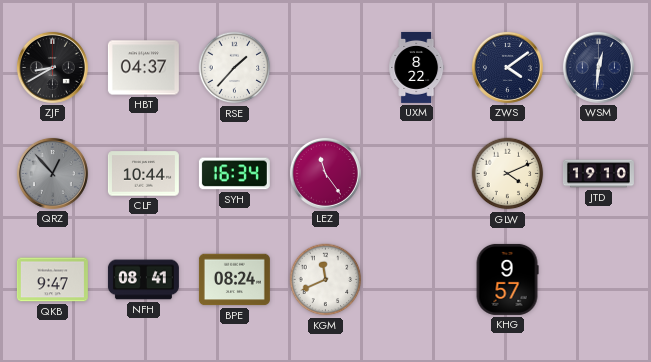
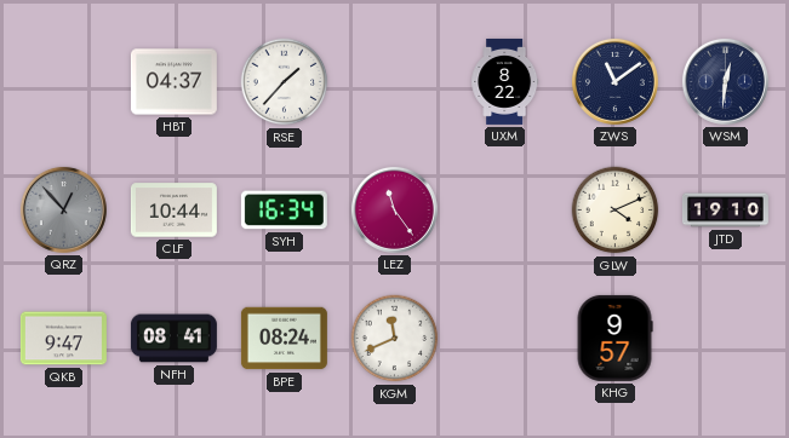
ZJF: 8:40 -> none
ZWS: 4:09 -> 11:09
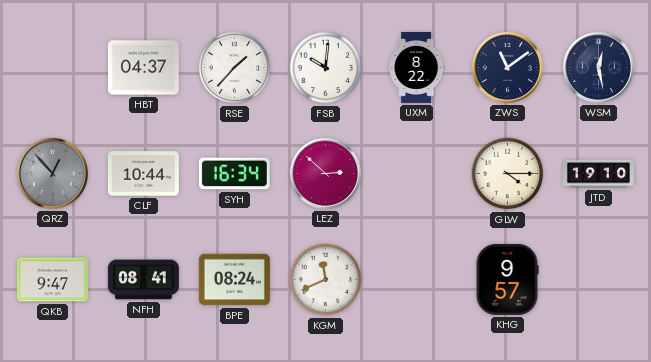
FSB: none -> 10:01
WSM: 12:31 -> 12:28
LEZ: 11:24 -> 2:52
GLW: 4:11 -> 4:15
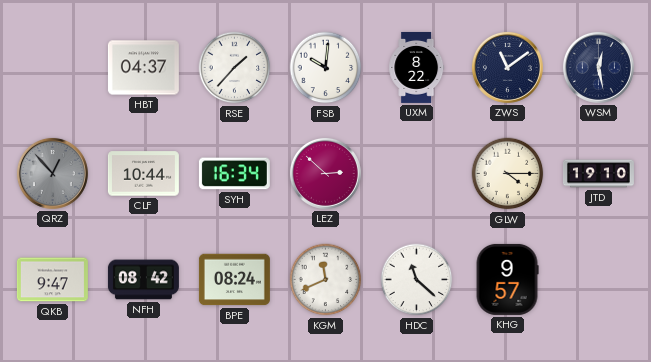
NFH: 08:41 -> 08:42
HDC: none -> 11:22
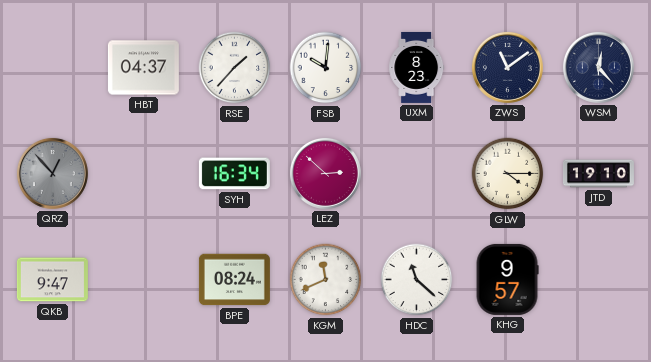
UXM: 8:22 -> 8:23
WSM: 12:28 -> 12:23
CLF: 10:44 -> none
NFH: 08:42 -> none
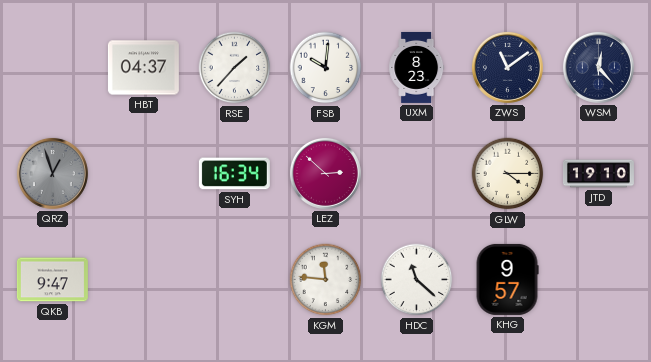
QRZ: 12:53 -> 12:57
BPE: 08:24 -> none
KGM: 11:41 -> 11:46
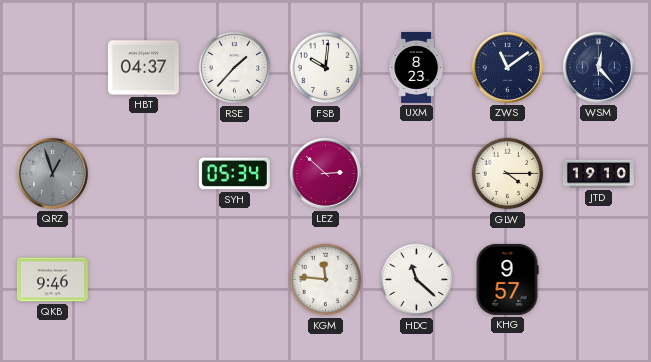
SYH: 16:34 -> 05:34
QKB: 9:47 -> 9:46
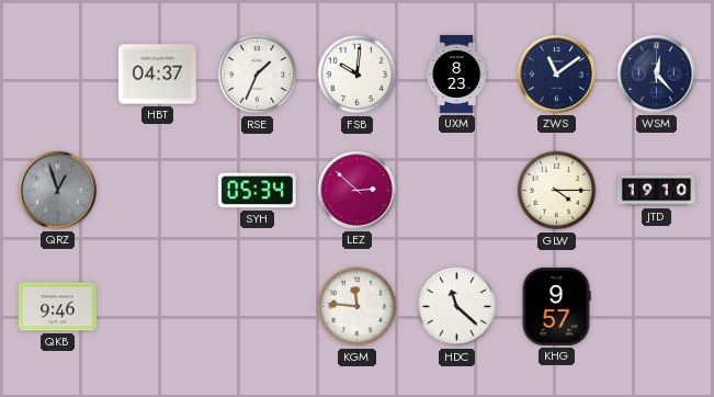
RSE: 1:37 -> 1:34
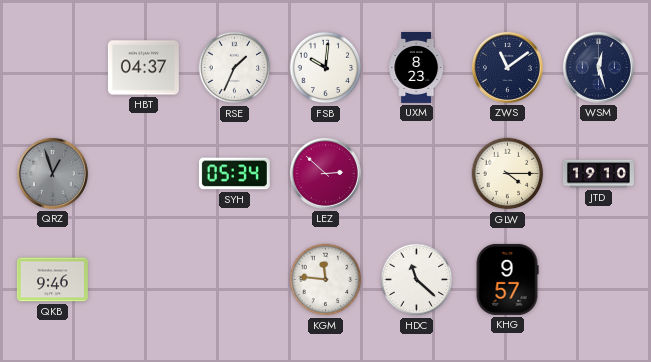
WSM: 12:23 -> 12:27
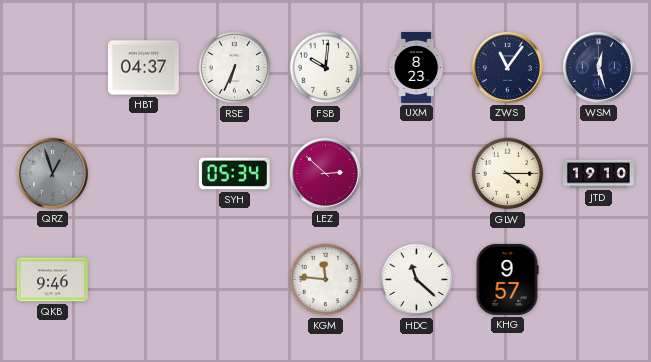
RSE: 1:34 -> 6:34
ZWS: 11:09 -> 11:06
